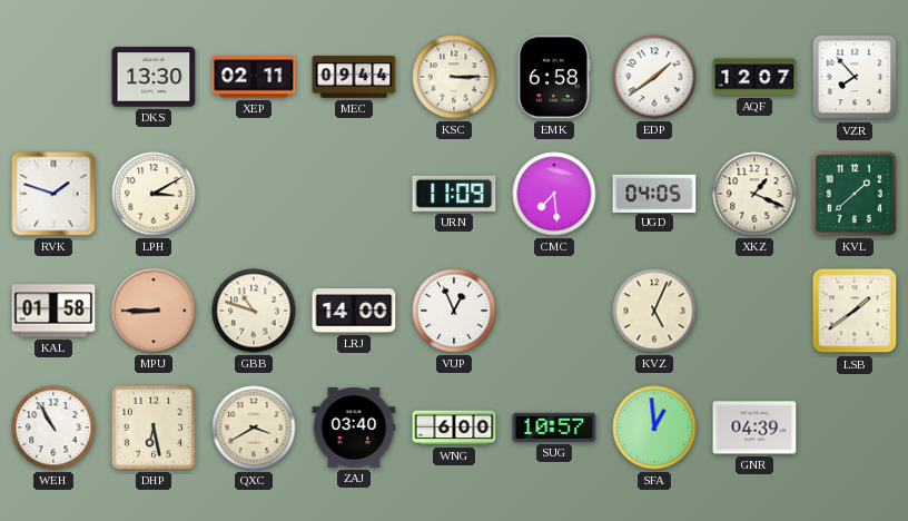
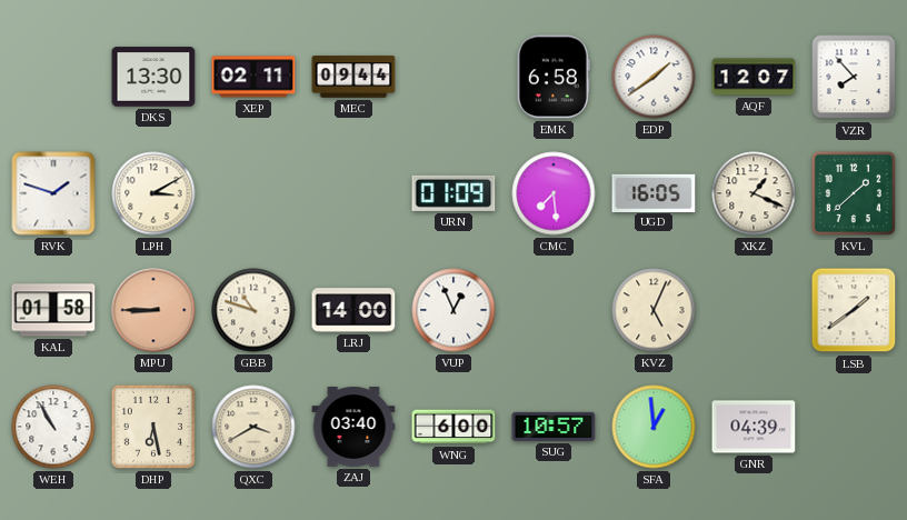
KSC: 3:15 -> none
URN: 11:09 -> 01:09
UGD: 04:05 -> 16:05
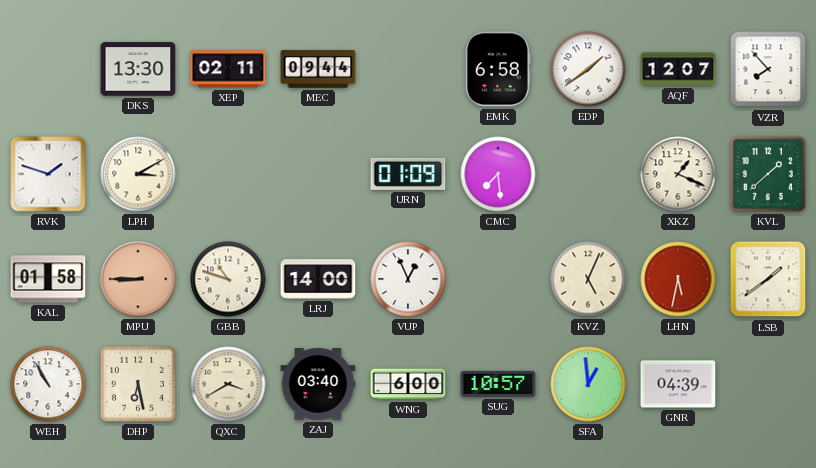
UGD: 16:05 -> none
LHN: none -> 5:32
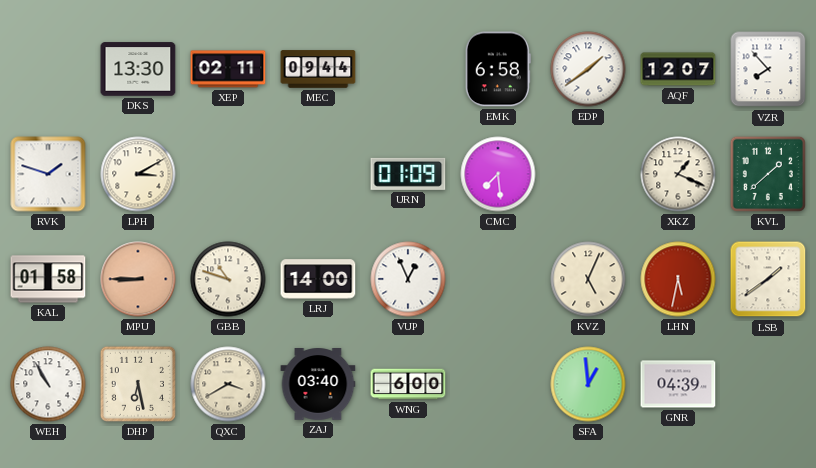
SUG: 10:57 -> none
